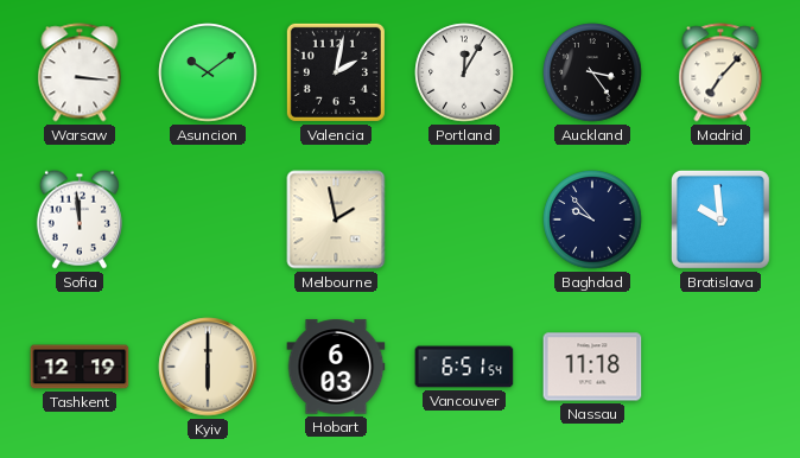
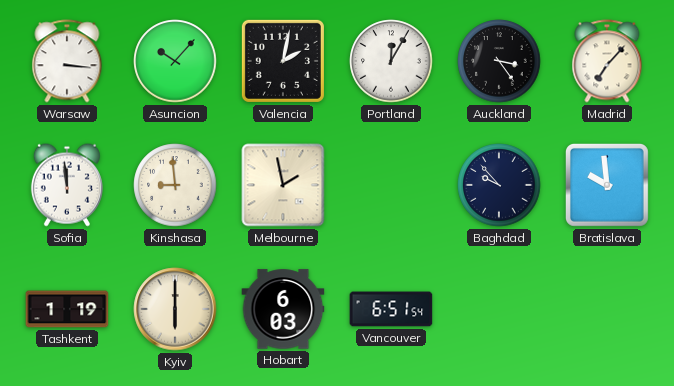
Asuncion: 10:09 -> 10:07
Kinshasa: none -> 8:59
Tashkent: 12:19 -> 1:19
Nassau: 11:18 -> none
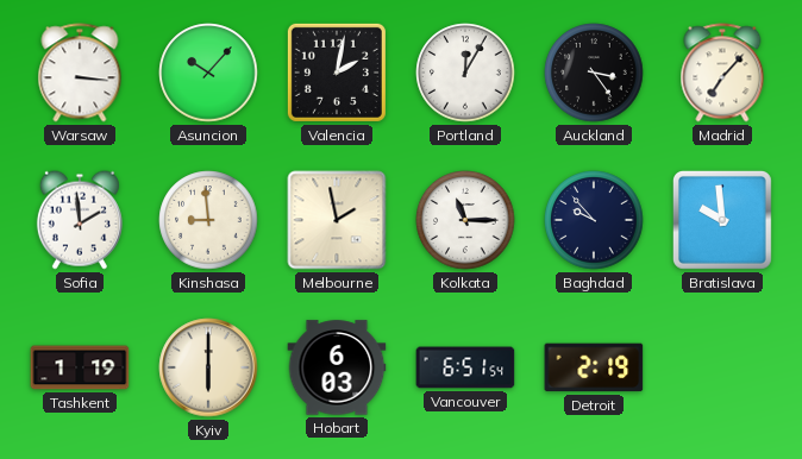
Sofia: 11:59 -> 1:59
Kolkata: none -> 11:15
Detroit: none -> 2:19
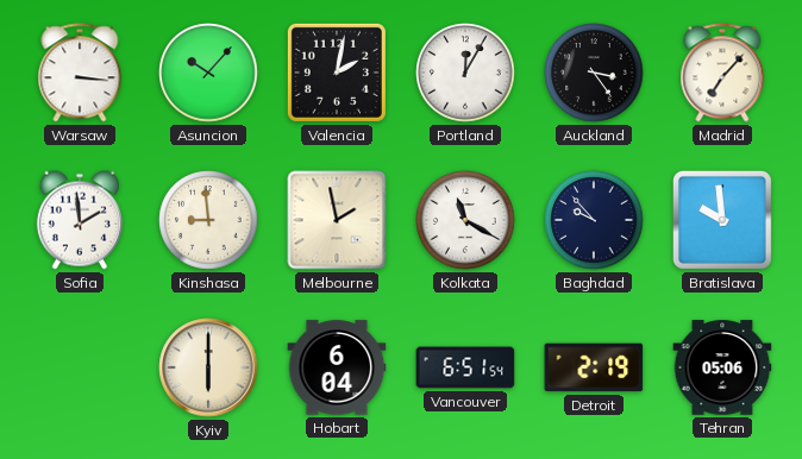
Kolkata: 11:15 -> 11:20
Tashkent: 1:19 -> none
Hobart: 6:03 -> 6:04
Tehran: none -> 05:06
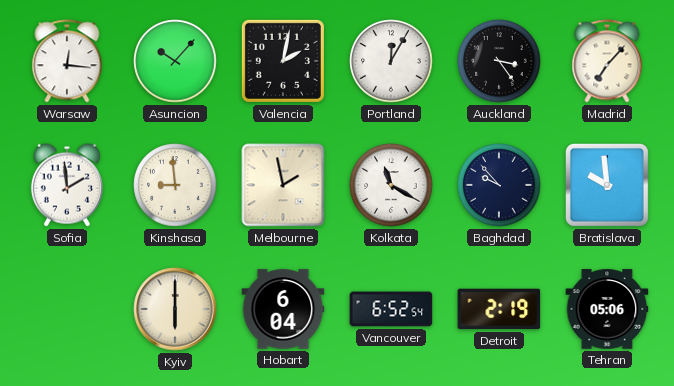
Warsaw: 3:16 -> 12:16
Vancouver: 6:51 -> 6:52
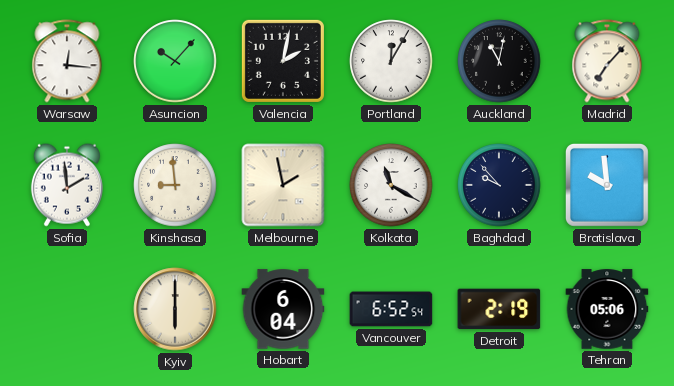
Auckland: 3:24 -> 11:02
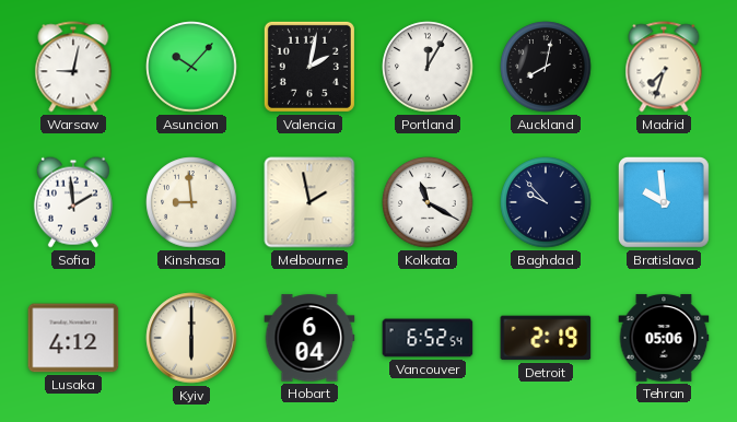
Warsaw: 12:16 -> 9:02
Auckland: 11:02 -> 8:02
Madrid: 7:07 -> 7:33
Lusaka: none -> 4:12
